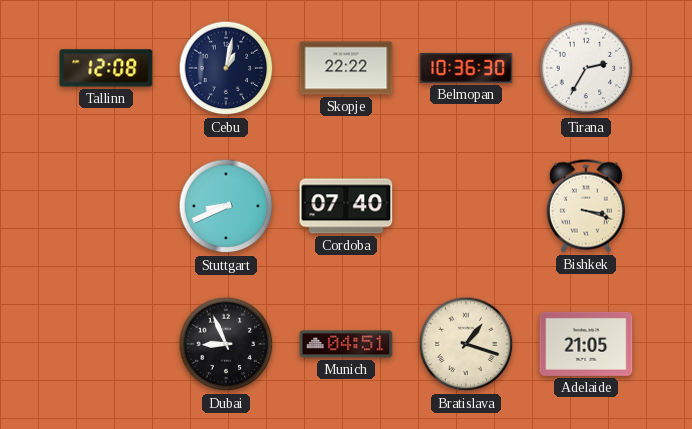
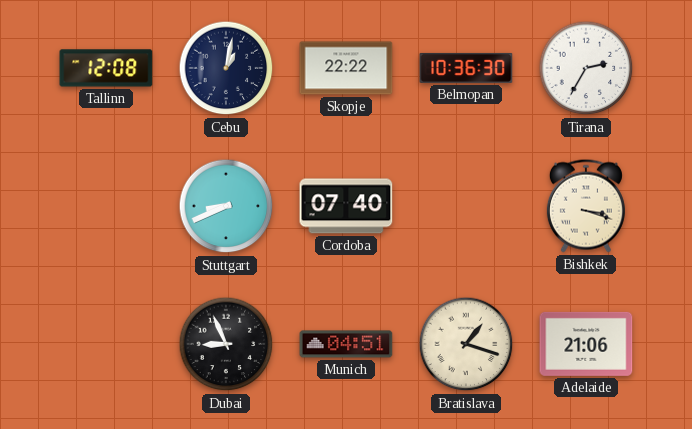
Adelaide: 21:05 -> 21:06
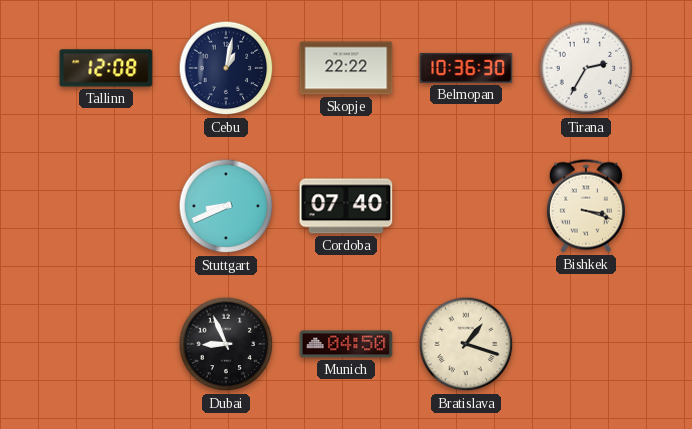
Munich: 04:51 -> 04:50
Adelaide: 21:06 -> none
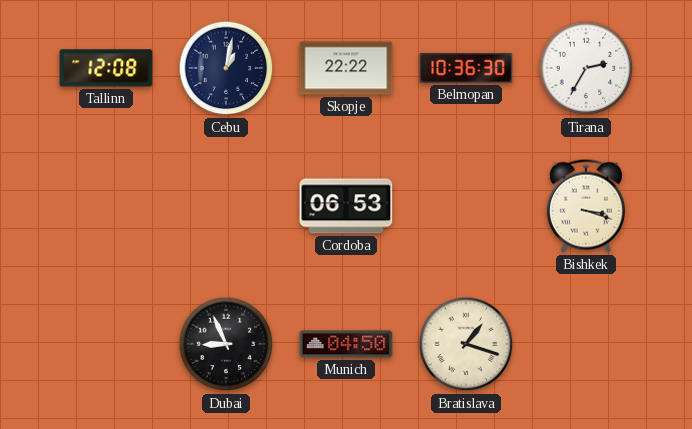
Stuttgart: 8:41 -> none
Cordoba: 07:40 -> 06:53
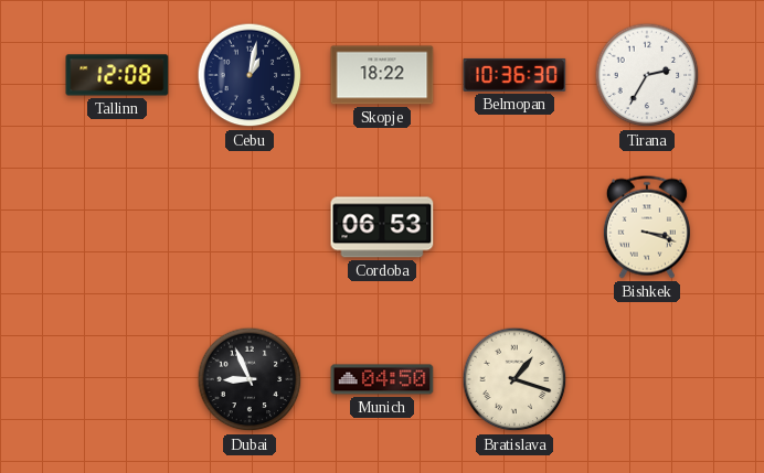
Skopje: 22:22 -> 18:22
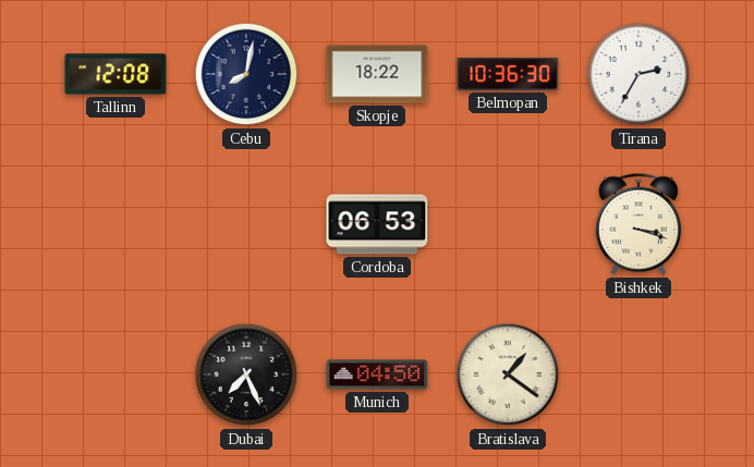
Cebu: 1:02 -> 8:02
Dubai: 8:56 -> 7:26
Bratislava: 1:18 -> 1:21
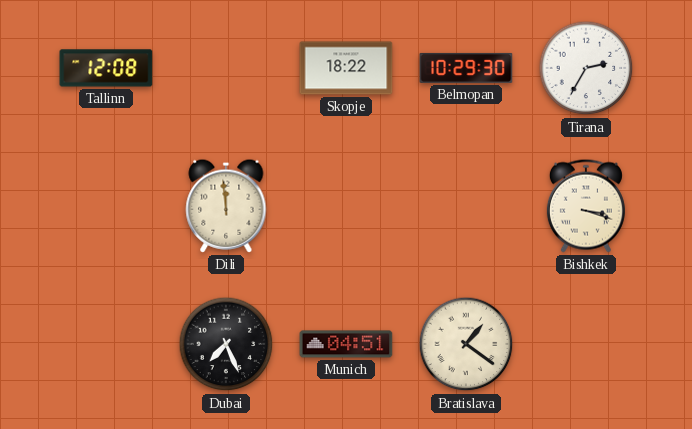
Cebu: 8:02 -> none
Belmopan: 10:36 -> 10:29
Dili: none -> 11:59
Cordoba: 06:53 -> none
Munich: 04:50 -> 04:51
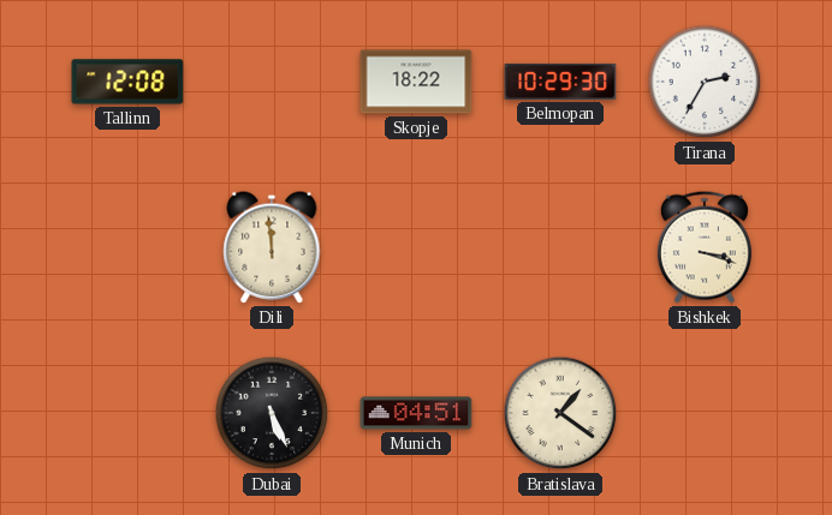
Dubai: 7:26 -> 5:26
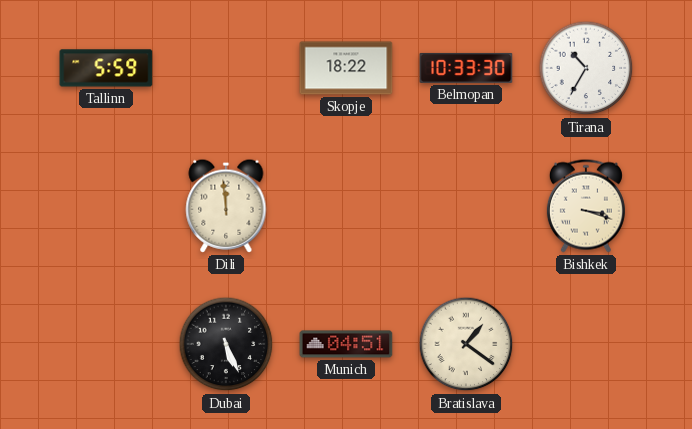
Tallinn: 12:08 -> 5:59
Belmopan: 10:29 -> 10:33
Tirana: 2:35 -> 10:35
